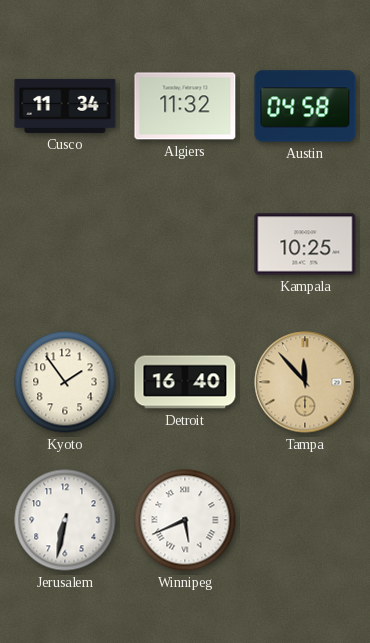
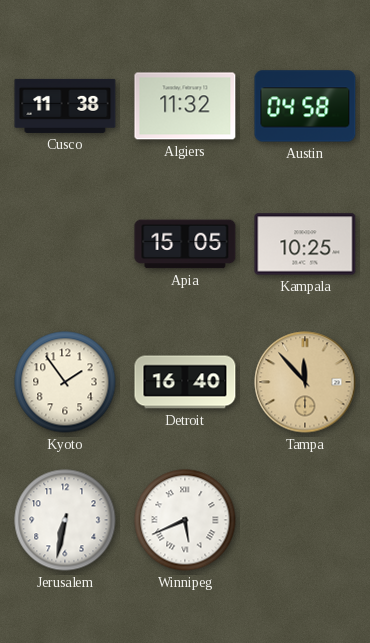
Cusco: 11:34 -> 11:38
Apia: none -> 15:05
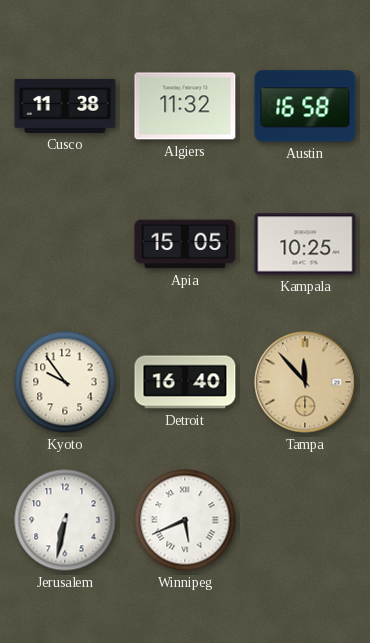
Austin: 04:58 -> 16:58
Kyoto: 1:54 -> 9:54
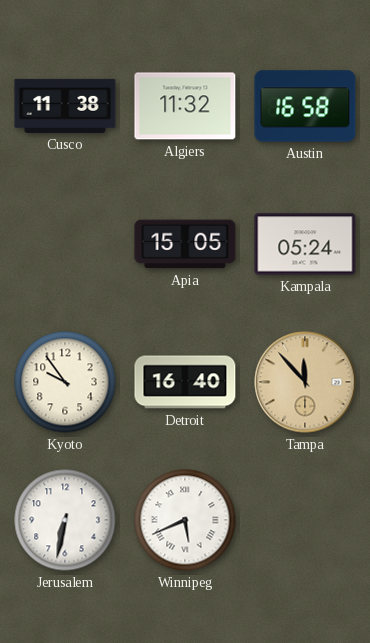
Kampala: 10:25 -> 05:24
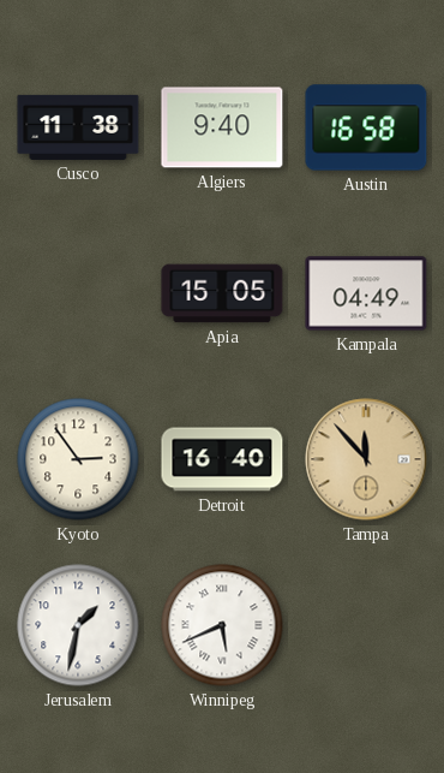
Algiers: 11:32 -> 9:40
Kampala: 05:24 -> 04:49
Kyoto: 9:54 -> 2:54
Jerusalem: 6:32 -> 1:32
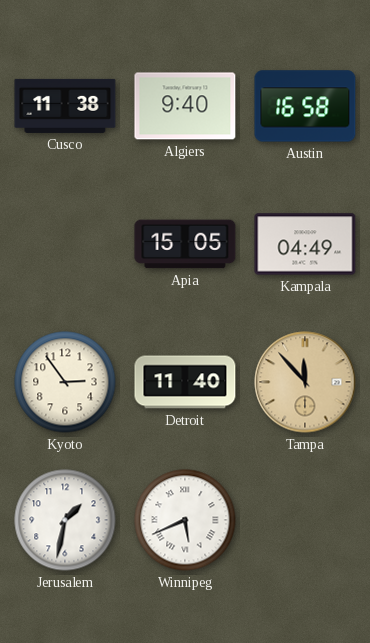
Detroit: 16:40 -> 11:40
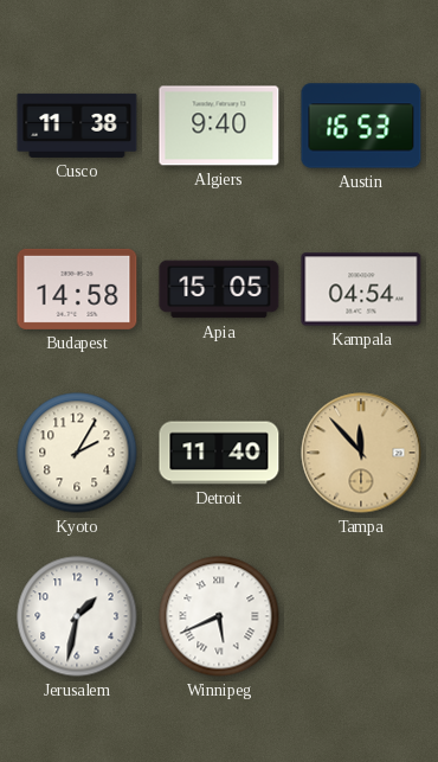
Austin: 16:58 -> 16:53
Budapest: none -> 14:58
Kampala: 04:49 -> 04:54
Kyoto: 2:54 -> 2:05
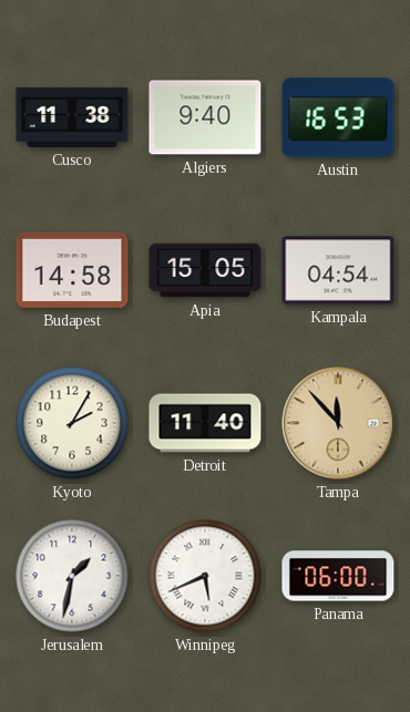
Panama: none -> 06:00
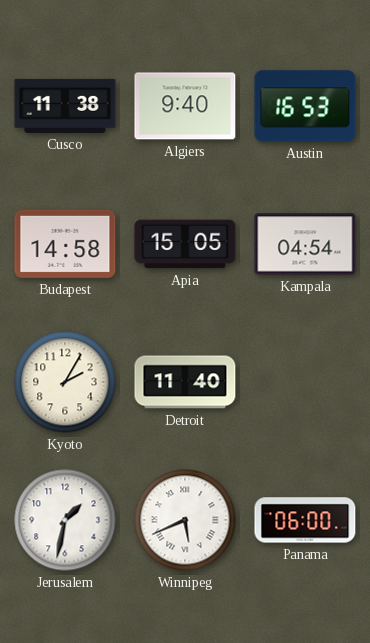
Tampa: 11:53 -> none
